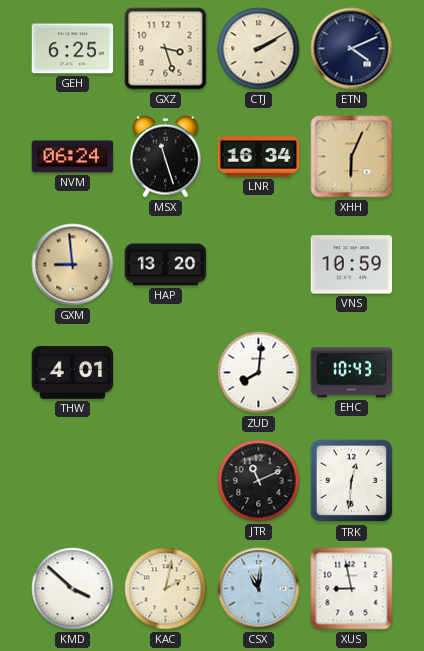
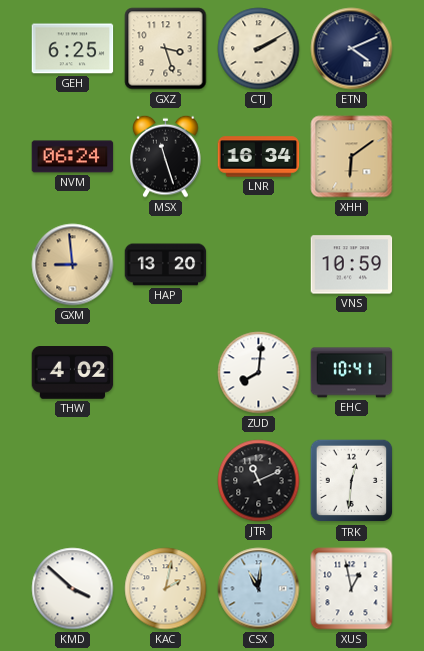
XHH: 6:04 -> 6:09
THW: 4:01 -> 4:02
EHC: 10:43 -> 10:41
XUS: 8:58 -> 12:58
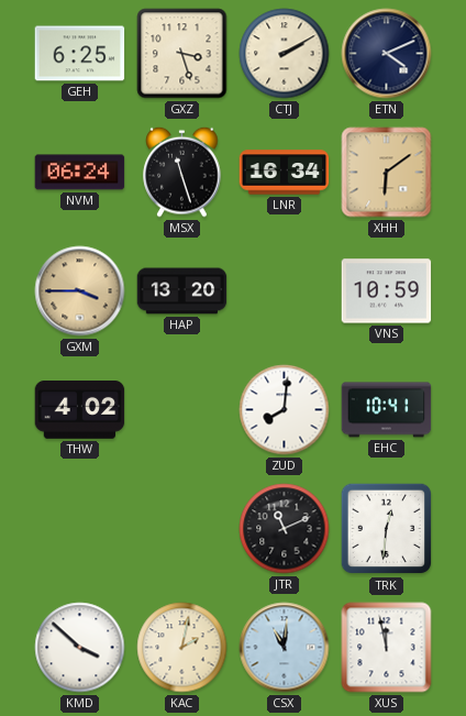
GXM: 8:59 -> 3:45
XUS: 12:58 -> 11:58
